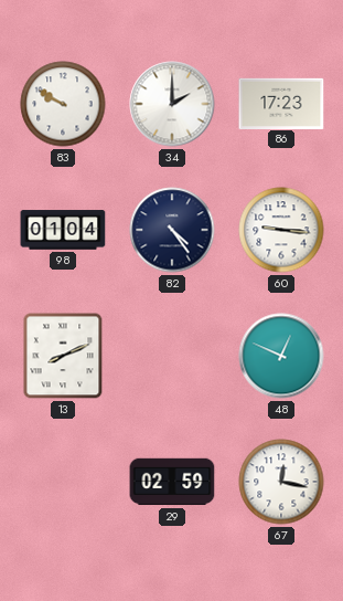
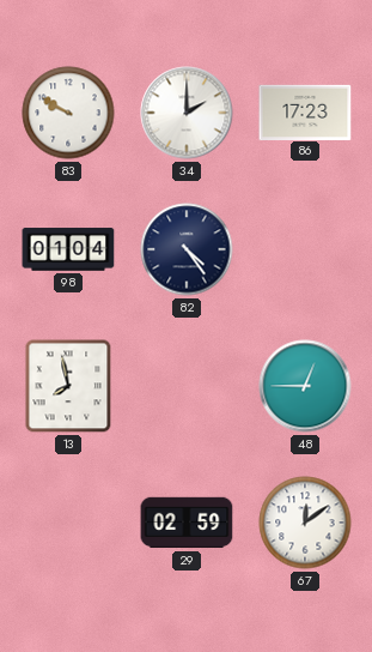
60: 9:16 -> none
13: 8:11 -> 7:58
48: 12:49 -> 12:45
67: 12:17 -> 12:09
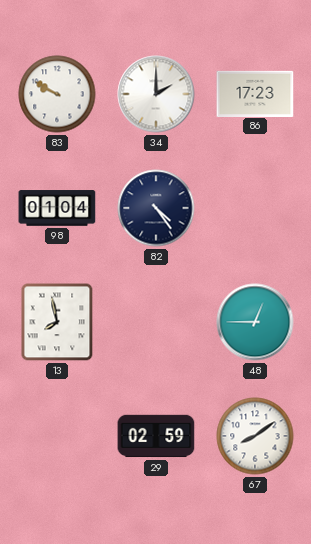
67: 12:09 -> 8:09
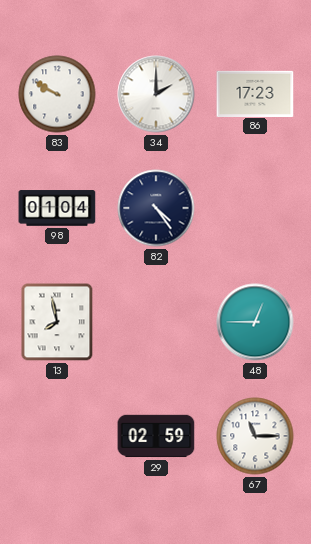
67: 8:09 -> 11:15
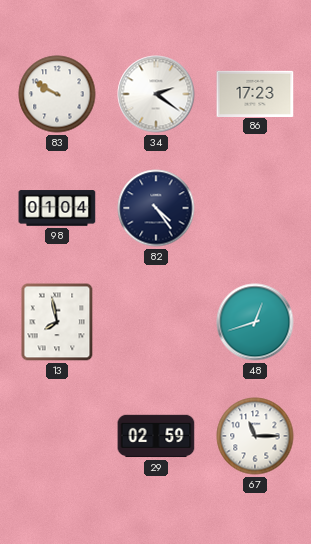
34: 2:00 -> 2:21
48: 12:45 -> 12:42
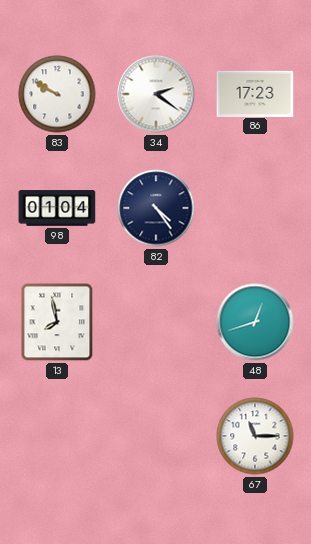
29: 02:59 -> none
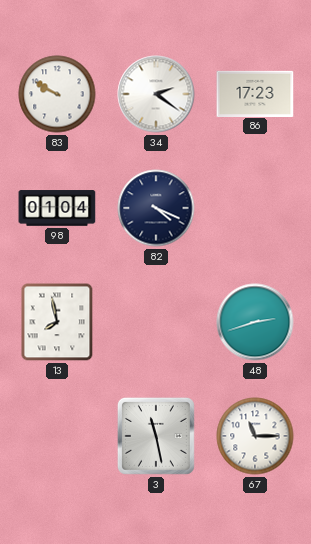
82: 4:24 -> 4:19
48: 12:42 -> 2:42
3: none -> 11:28
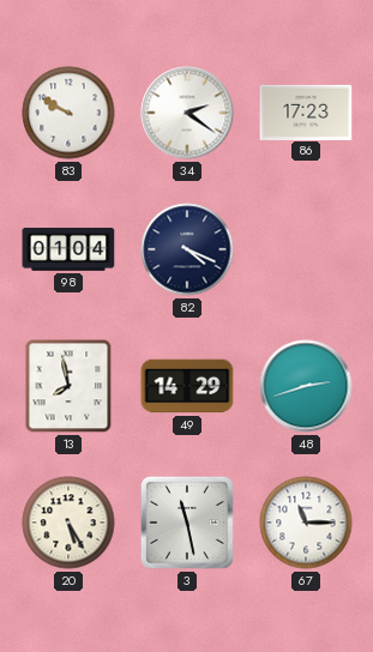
49: none -> 14:29
20: none -> 5:25
